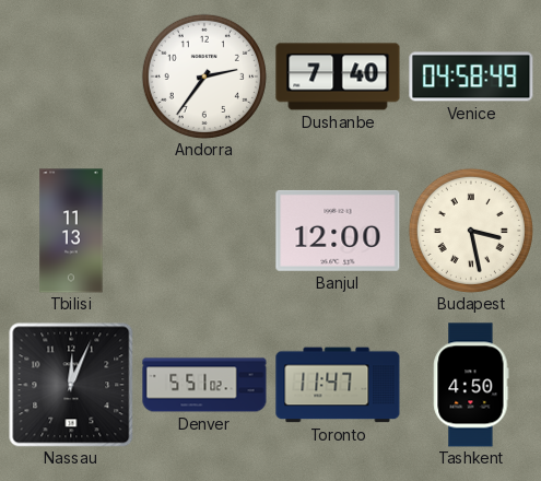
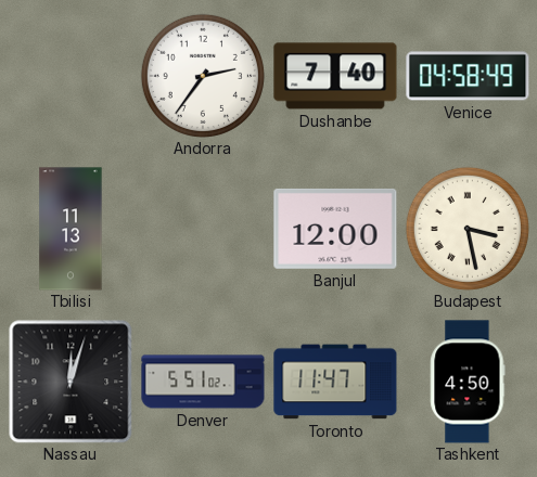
Nassau: 12:04 -> 12:03
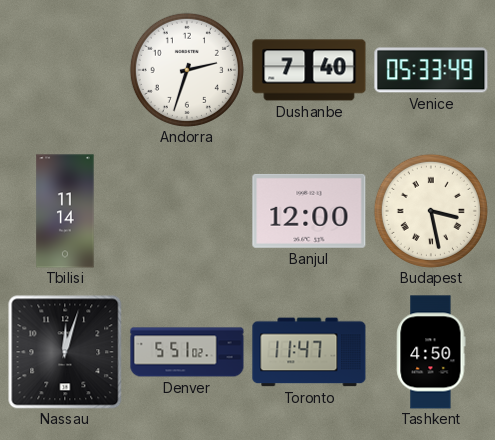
Andorra: 2:36 -> 2:33
Venice: 04:58 -> 05:33
Tbilisi: 11:13 -> 11:14
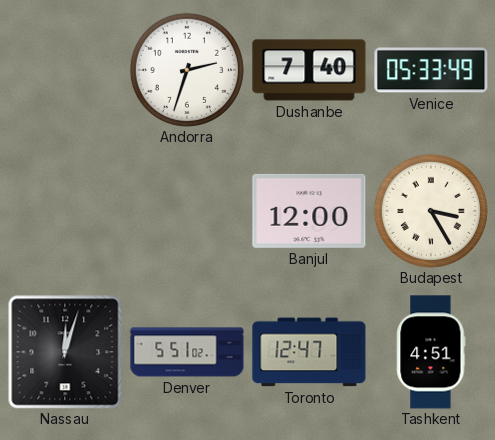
Tbilisi: 11:14 -> none
Budapest: 3:28 -> 3:25
Toronto: 11:47 -> 12:47
Tashkent: 4:50 -> 4:51
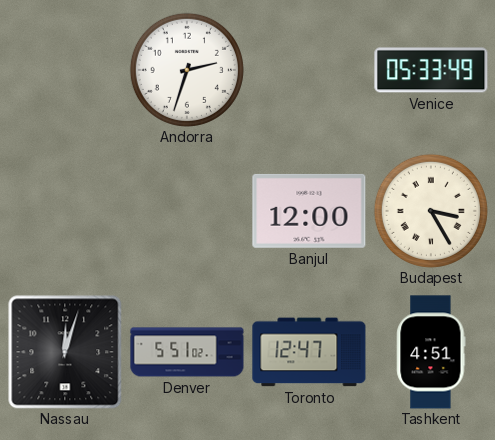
Dushanbe: 7:40 -> none
